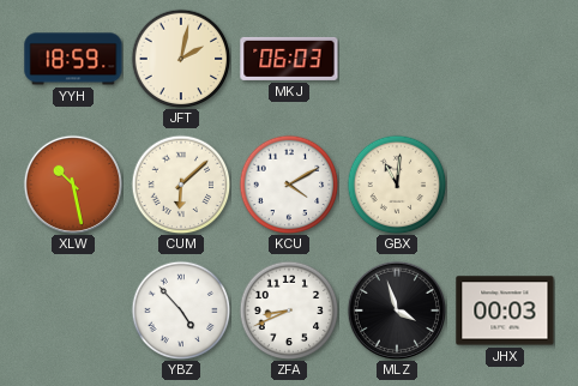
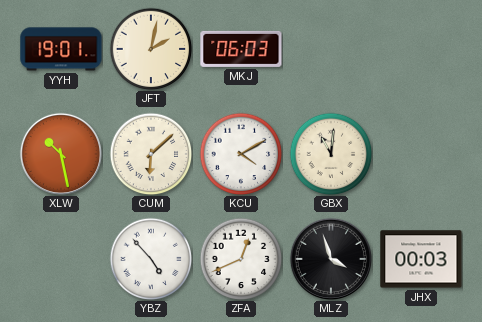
YYH: 18:59 -> 19:01
ZFA: 8:41 -> 12:41
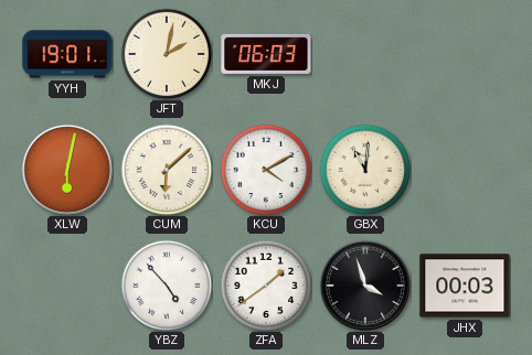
XLW: 10:28 -> 6:02
ZFA: 12:41 -> 1:39
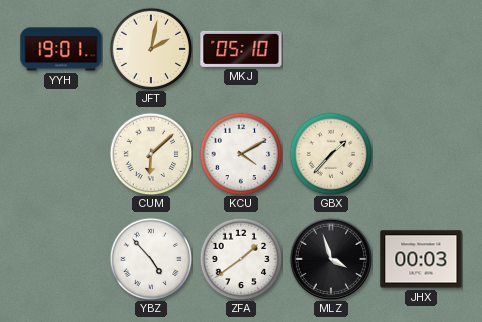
MKJ: 06:03 -> 05:10
XLW: 6:02 -> none
GBX: 11:01 -> 1:37
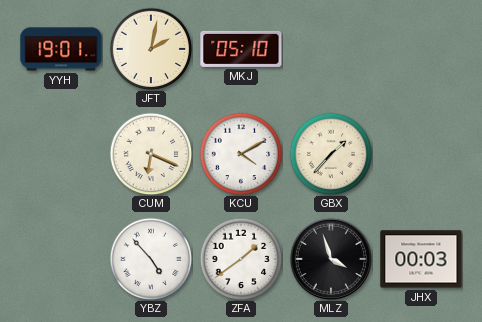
CUM: 6:08 -> 6:19
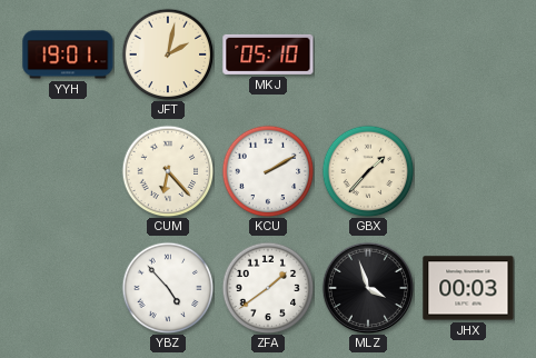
CUM: 6:19 -> 6:23
KCU: 4:10 -> 2:10
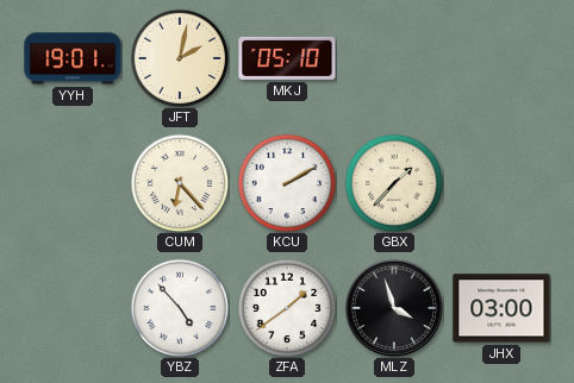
JHX: 00:03 -> 03:00
